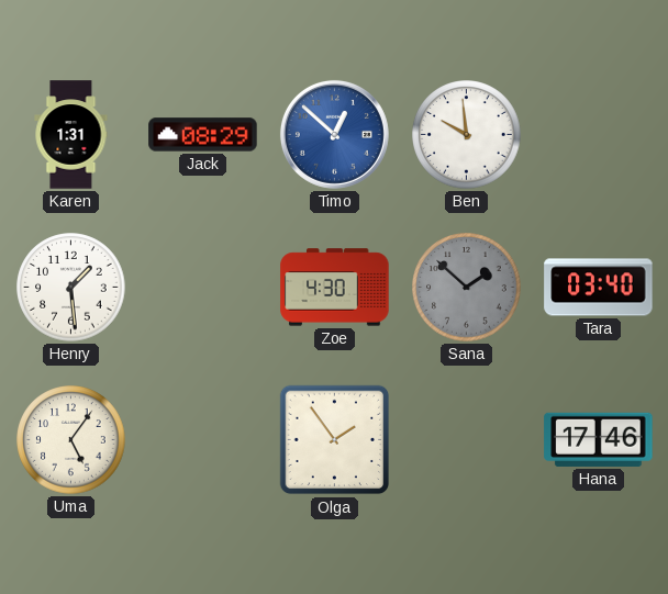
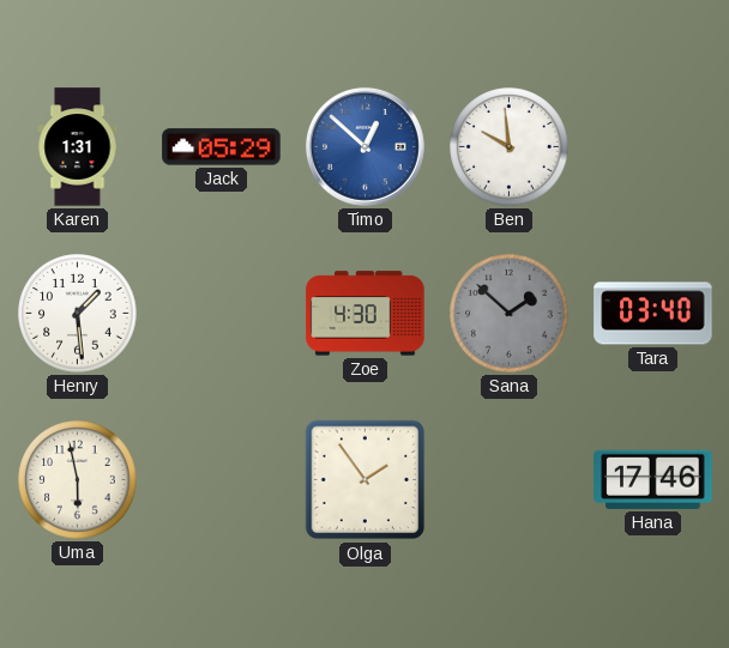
Jack: 08:29 -> 05:29
Uma: 5:06 -> 5:58
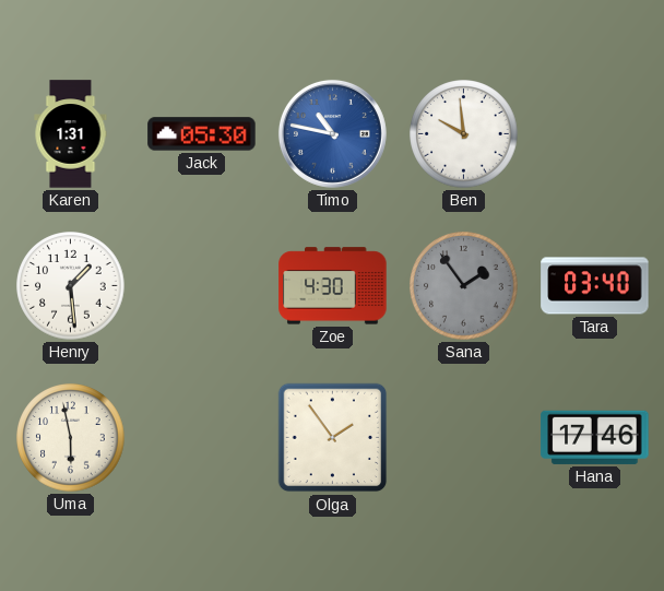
Jack: 05:29 -> 05:30
Timo: 12:52 -> 10:47
Sana: 1:52 -> 1:54
